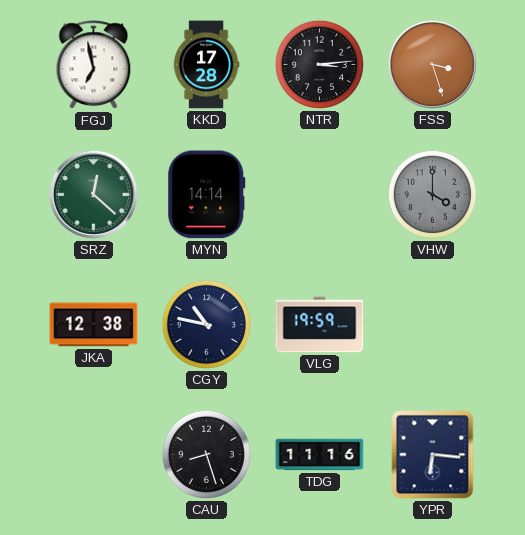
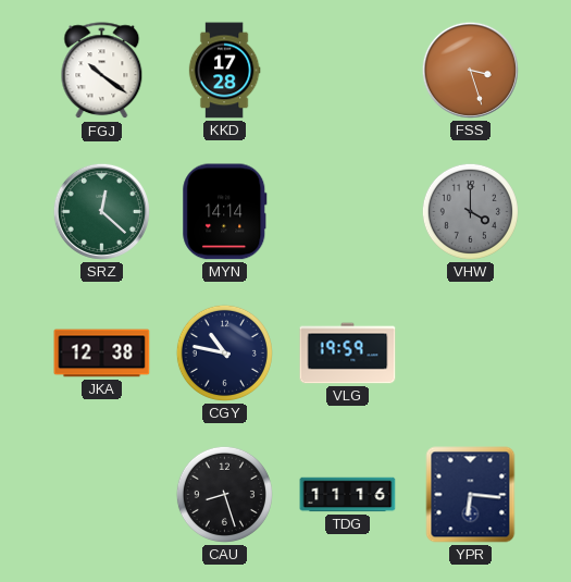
FGJ: 6:58 -> 10:21
NTR: 3:14 -> none
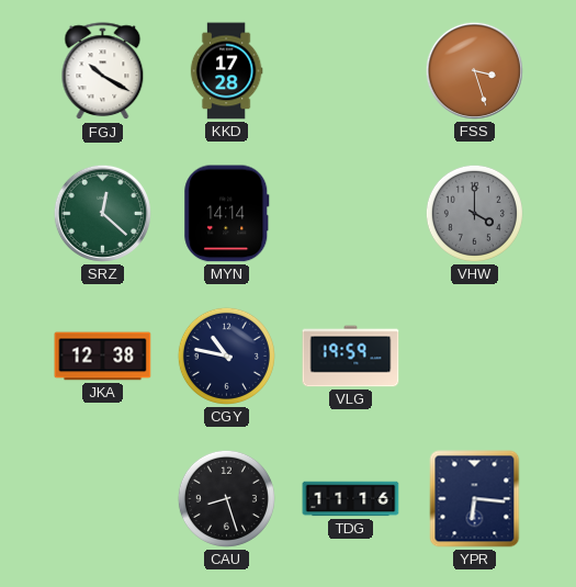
FGJ: 10:21 -> 10:20
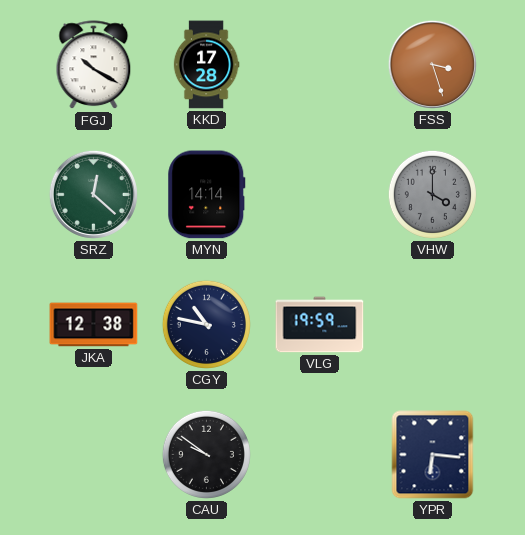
CAU: 8:27 -> 9:51
TDG: 11:16 -> none
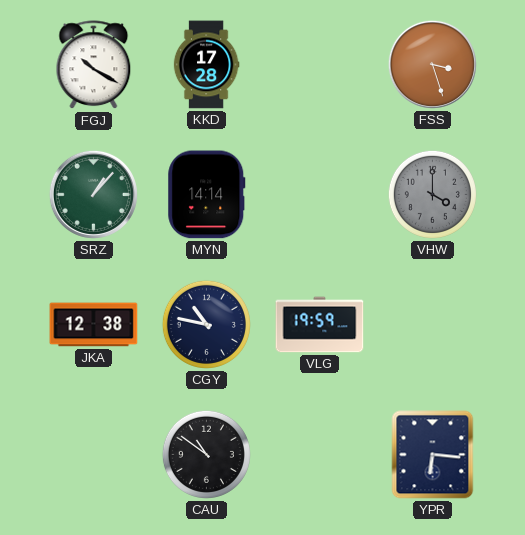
SRZ: 12:22 -> 1:07
CAU: 9:51 -> 10:51
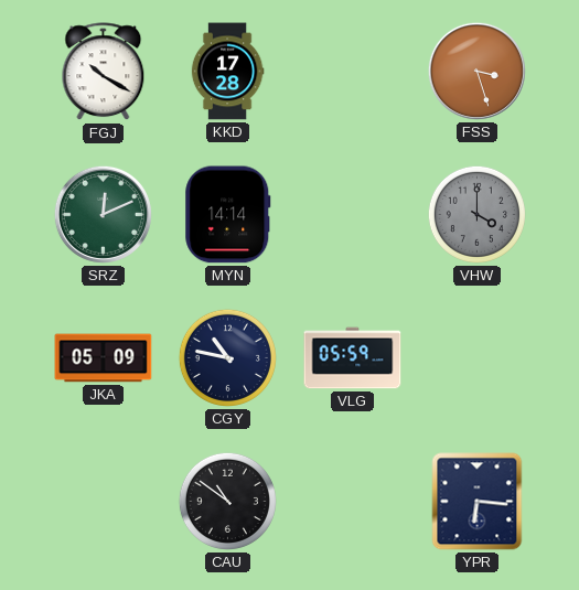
SRZ: 1:07 -> 12:11
JKA: 12:38 -> 05:09
VLG: 19:59 -> 05:59
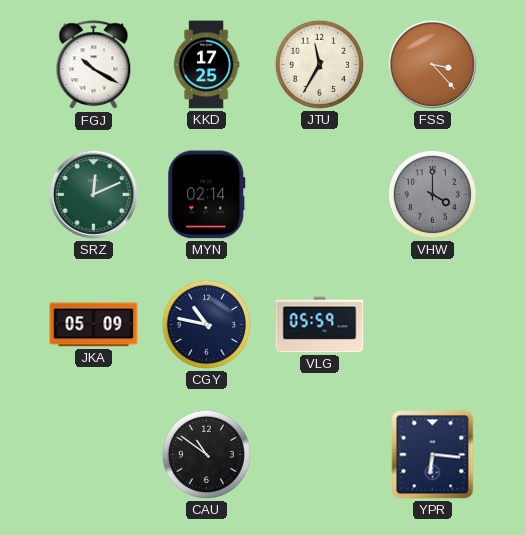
KKD: 17:28 -> 17:25
JTU: none -> 11:35
FSS: 3:27 -> 3:23
MYN: 14:14 -> 02:14
